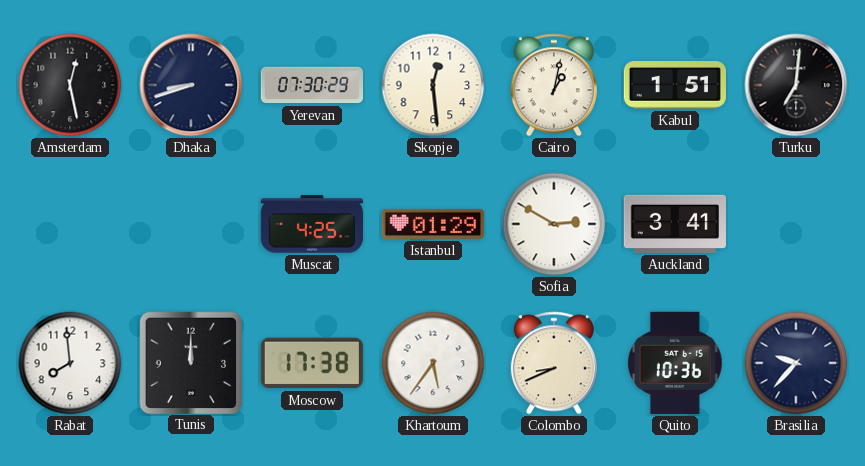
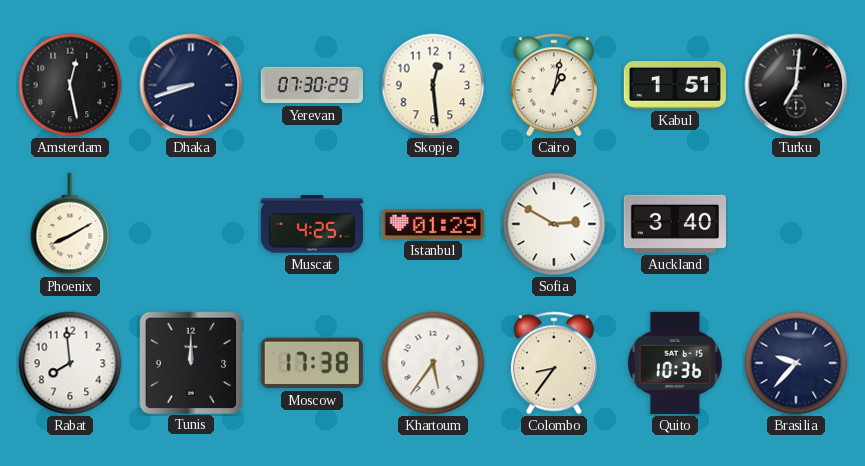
Phoenix: none -> 8:10
Auckland: 3:41 -> 3:40
Colombo: 8:41 -> 8:36
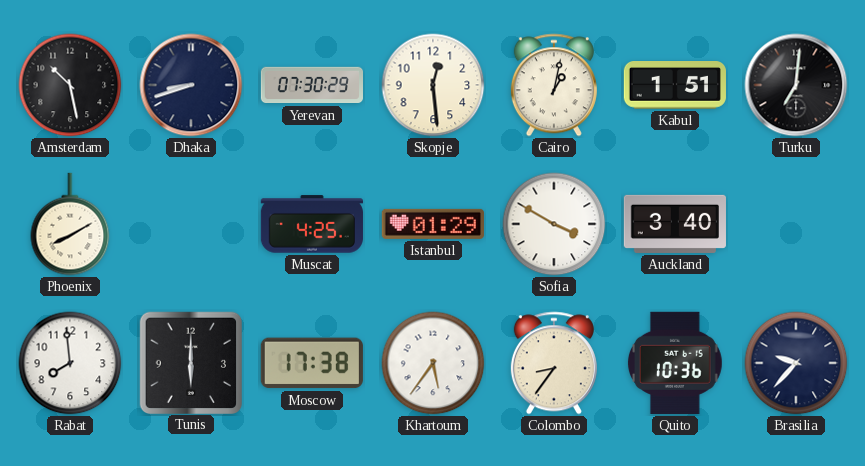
Amsterdam: 12:28 -> 10:28
Sofia: 2:50 -> 3:50
Tunis: 12:00 -> 6:00
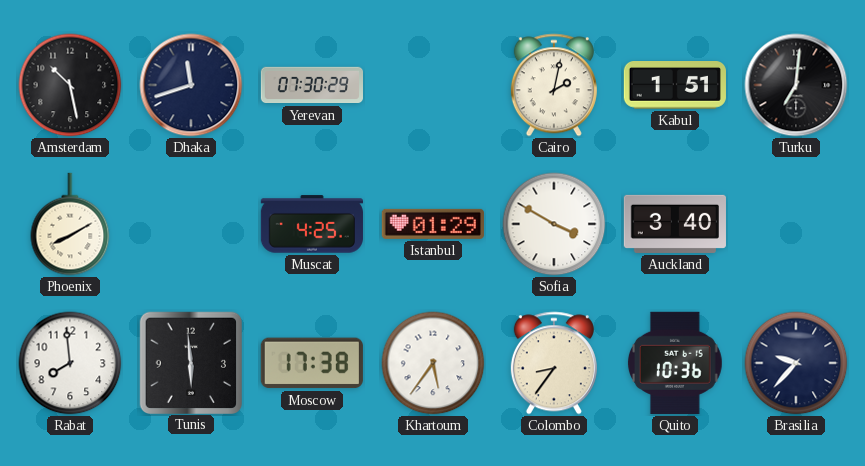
Dhaka: 8:42 -> 11:42
Skopje: 12:29 -> none
Cairo: 1:02 -> 2:02
Tunis: 6:00 -> 5:59
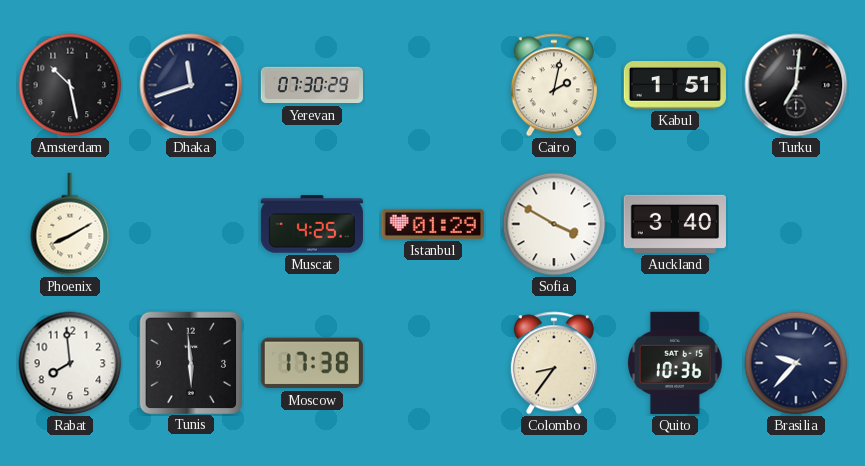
Khartoum: 5:36 -> none
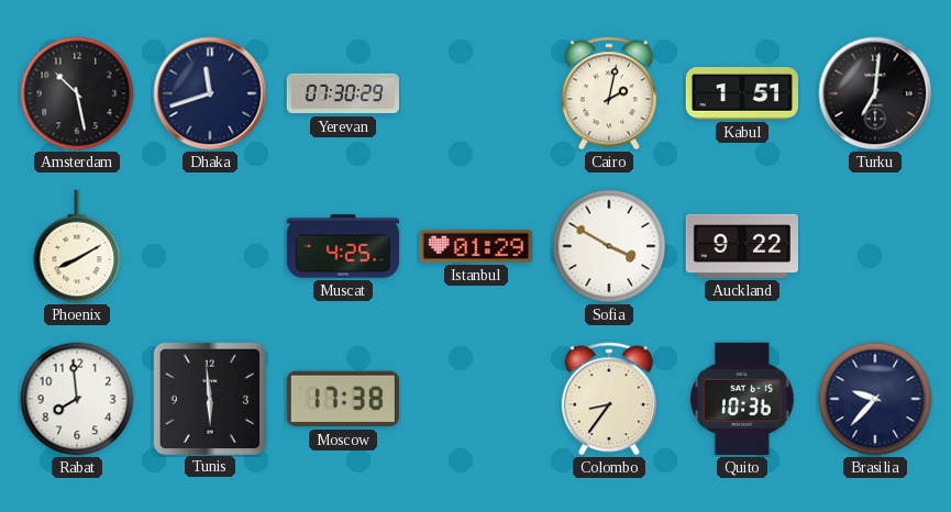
Auckland: 3:40 -> 9:22
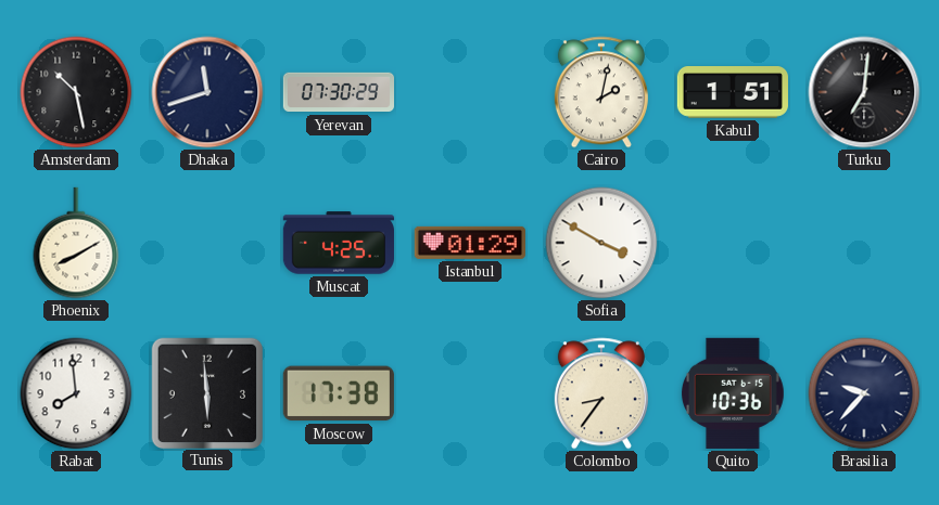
Auckland: 9:22 -> none
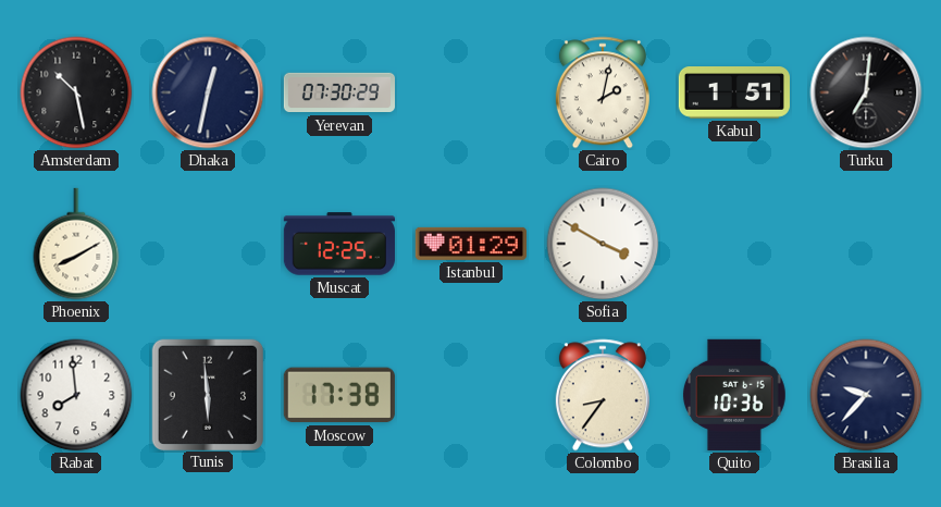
Dhaka: 11:42 -> 12:32
Muscat: 4:25 -> 12:25
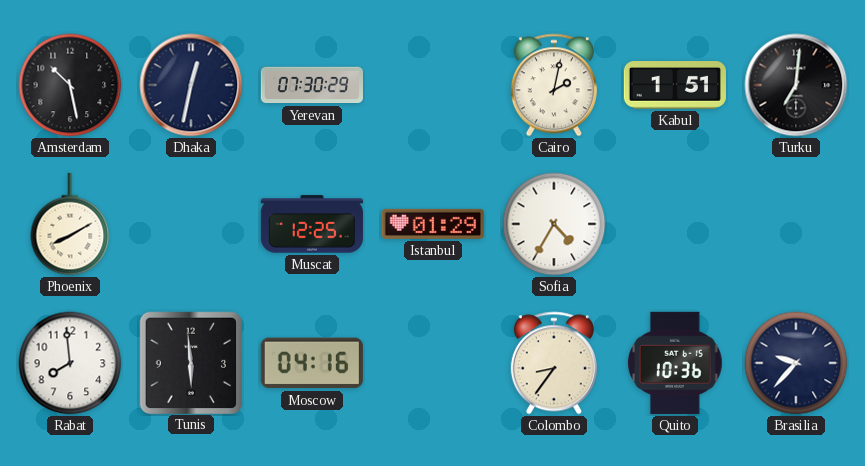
Sofia: 3:50 -> 4:35
Moscow: 17:38 -> 04:16
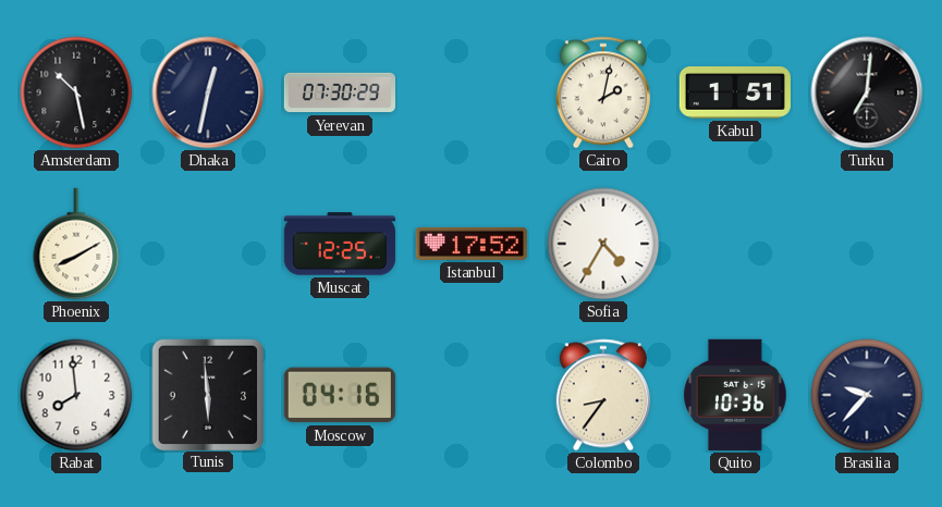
Istanbul: 01:29 -> 17:52
